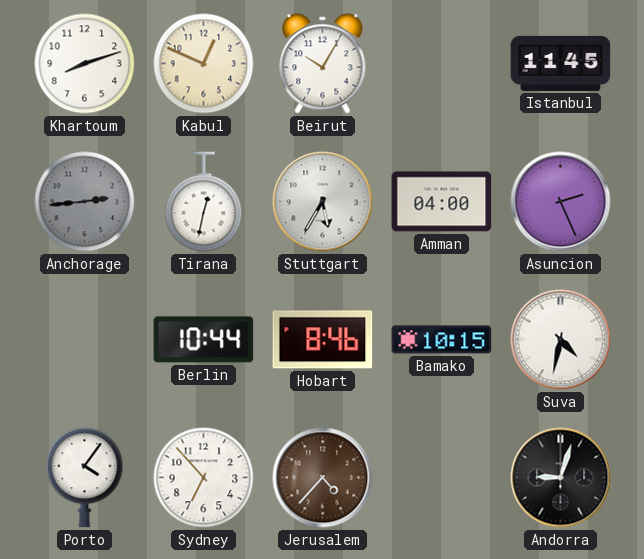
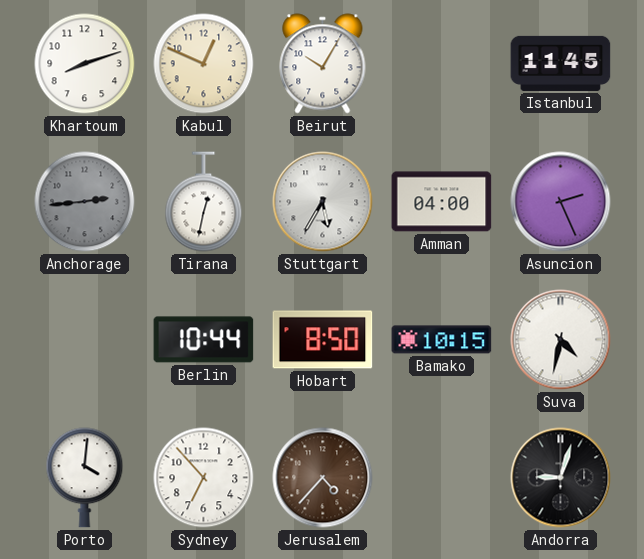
Hobart: 8:46 -> 8:50
Porto: 4:06 -> 4:01
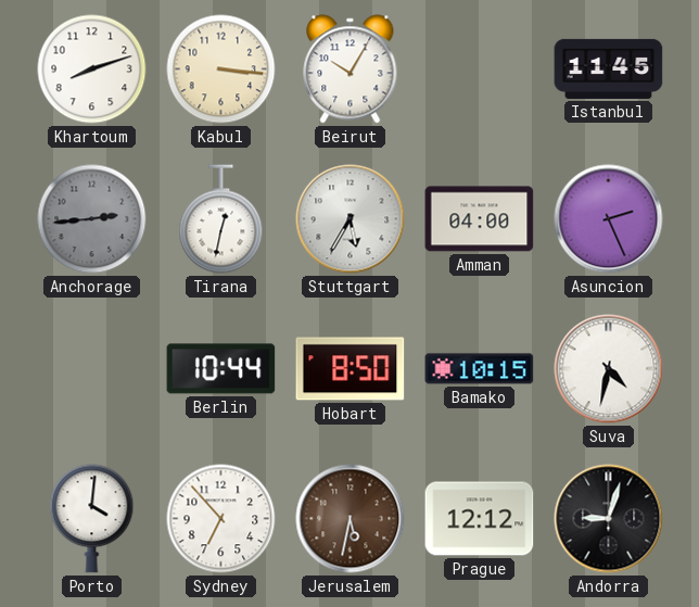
Kabul: 12:49 -> 3:16
Jerusalem: 4:37 -> 5:32
Prague: none -> 12:12
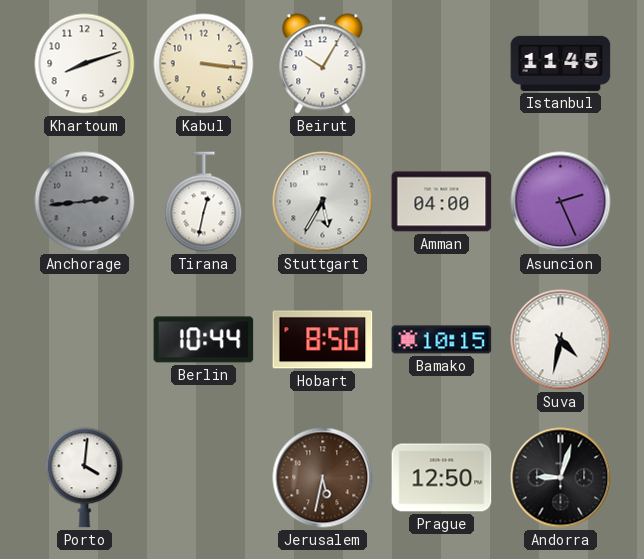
Sydney: 6:53 -> none
Prague: 12:12 -> 12:50
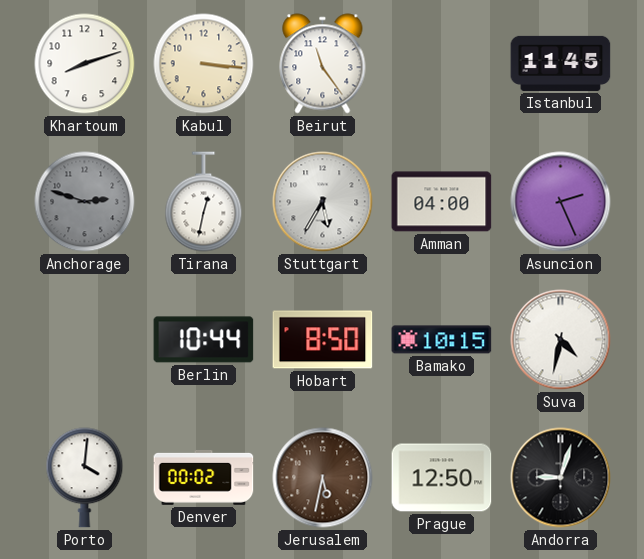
Beirut: 10:05 -> 11:24
Anchorage: 2:44 -> 2:48
Denver: none -> 00:02
